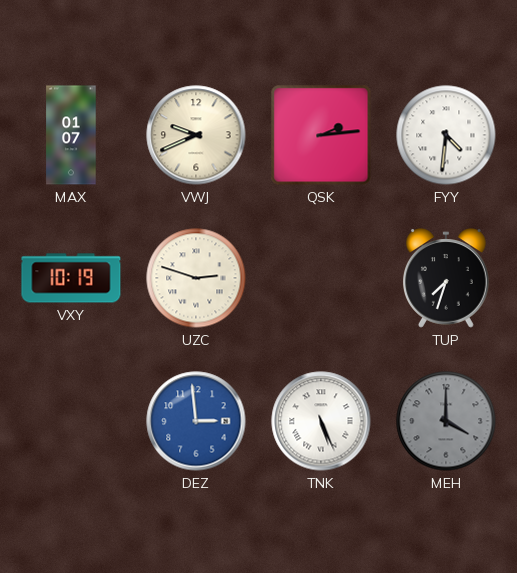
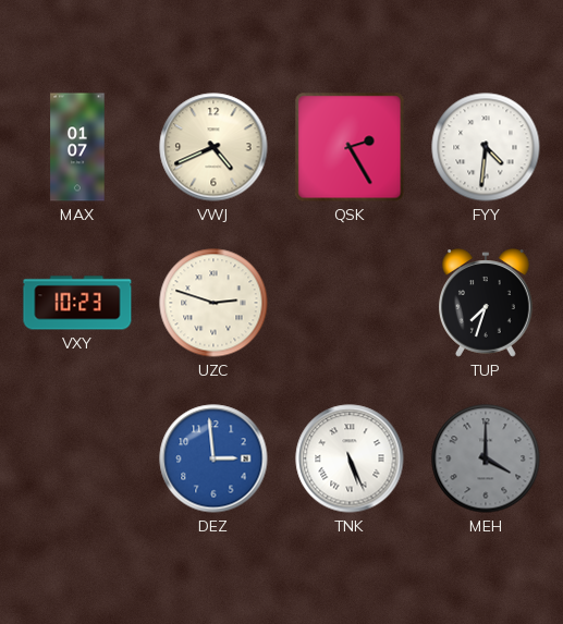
VWJ: 9:41 -> 4:41
QSK: 2:14 -> 2:25
VXY: 10:19 -> 10:23
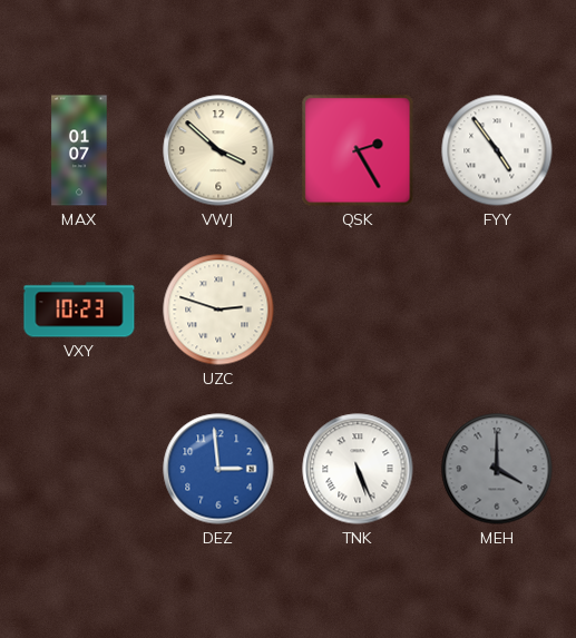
VWJ: 4:41 -> 3:52
FYY: 4:31 -> 4:54
TUP: 7:33 -> none
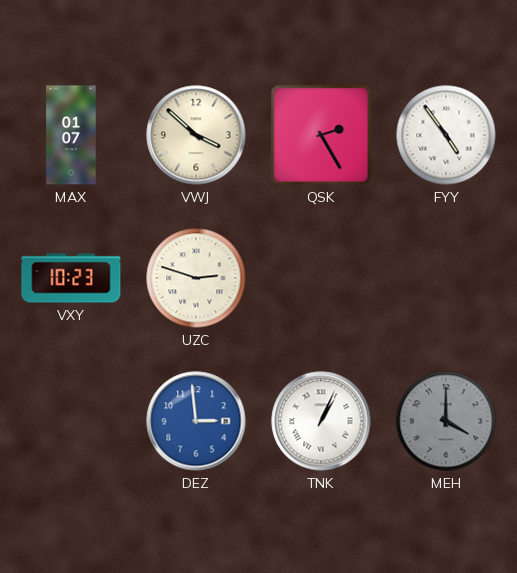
TNK: 5:26 -> 1:04
